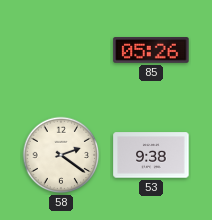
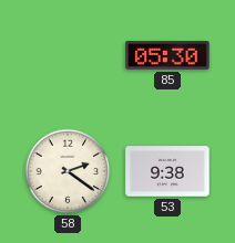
85: 05:26 -> 05:30
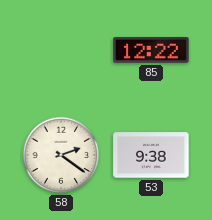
85: 05:30 -> 12:22
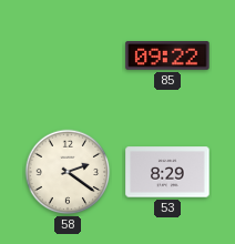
85: 12:22 -> 09:22
53: 9:38 -> 8:29
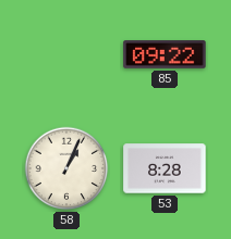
58: 2:21 -> 1:04
53: 8:29 -> 8:28
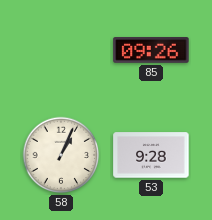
85: 09:22 -> 09:26
53: 8:28 -> 9:28
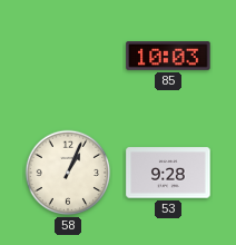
85: 09:26 -> 10:03
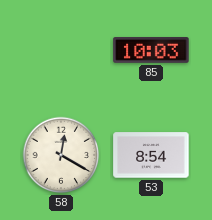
58: 1:04 -> 12:20
53: 9:28 -> 8:54
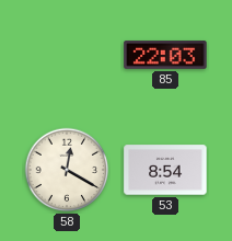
85: 10:03 -> 22:03
